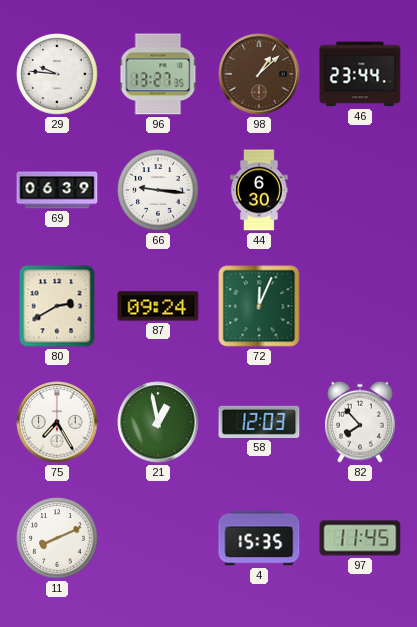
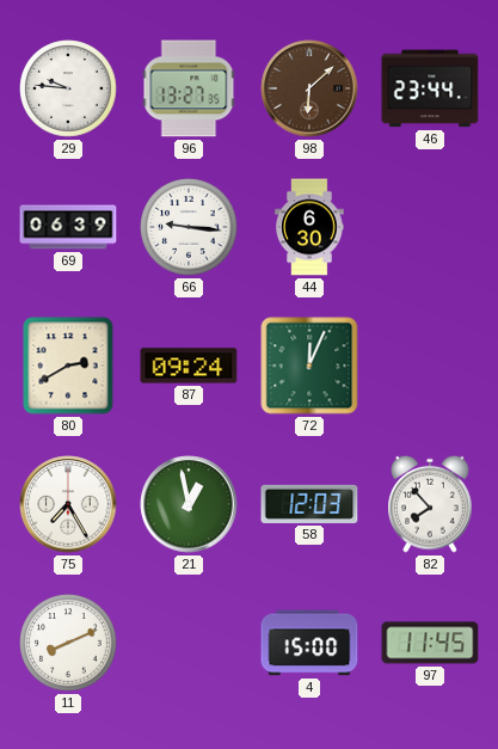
98: 1:08 -> 6:08
4: 15:35 -> 15:00
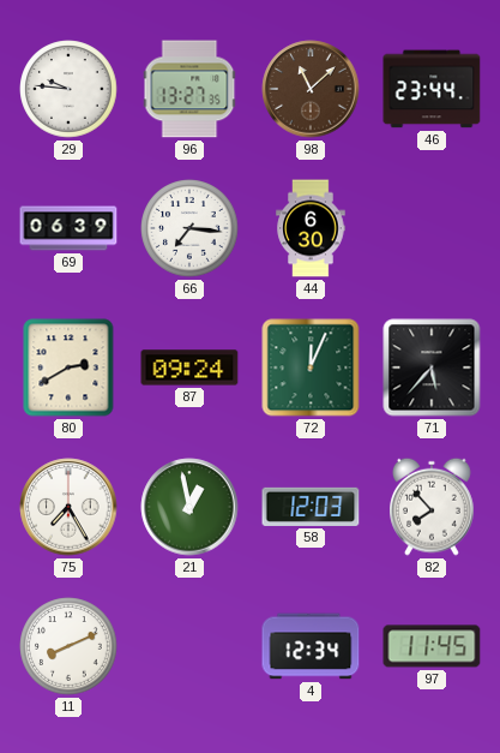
98: 6:08 -> 11:08
66: 9:16 -> 7:16
71: none -> 5:37
4: 15:00 -> 12:34
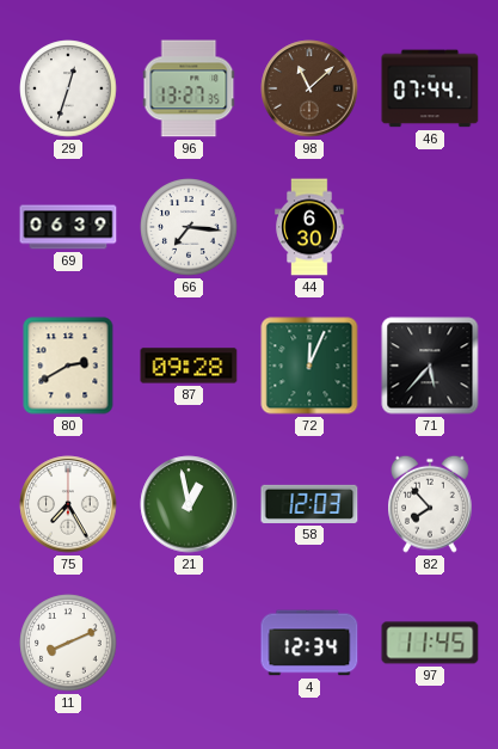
29: 9:46 -> 12:33
46: 23:44 -> 07:44
87: 09:24 -> 09:28
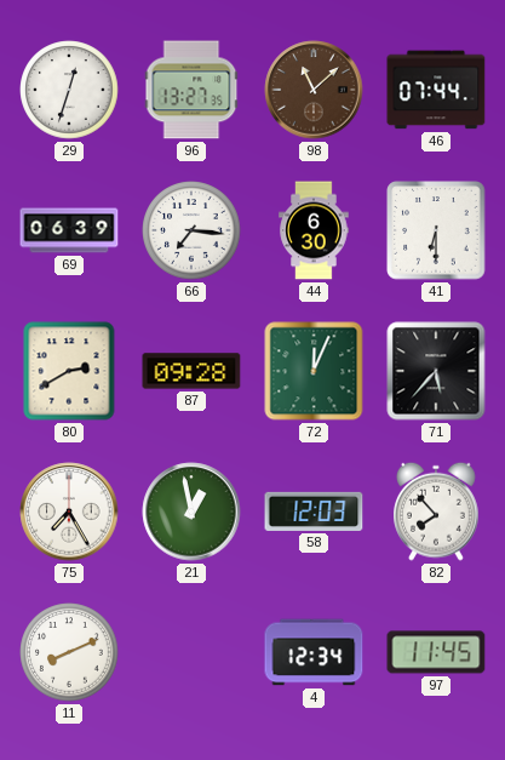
41: none -> 6:30
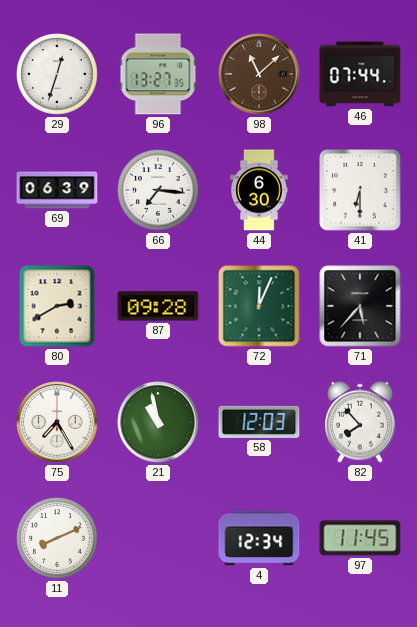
21: 12:58 -> 10:58
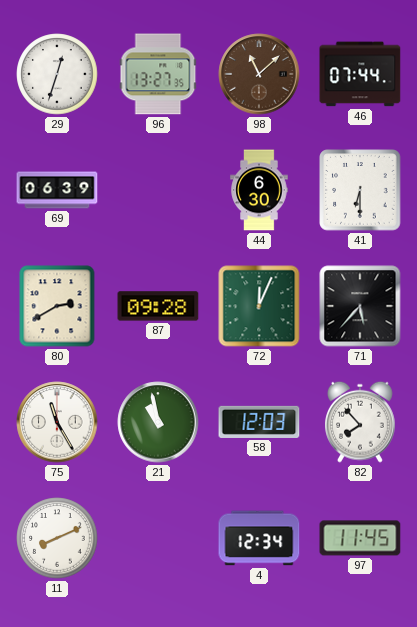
66: 7:16 -> none
75: 7:25 -> 11:25
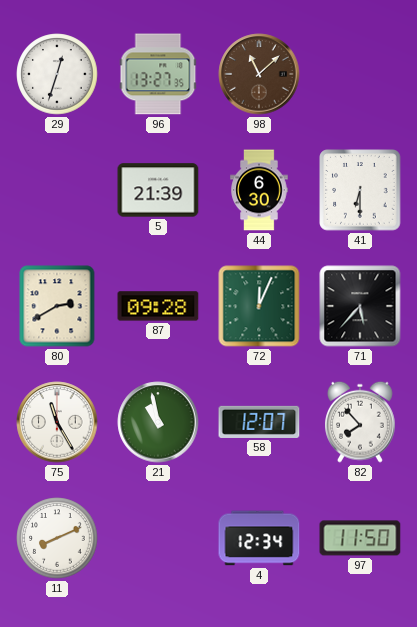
46: 07:44 -> none
69: 06:39 -> none
5: none -> 21:39
58: 12:03 -> 12:07
97: 11:45 -> 11:50
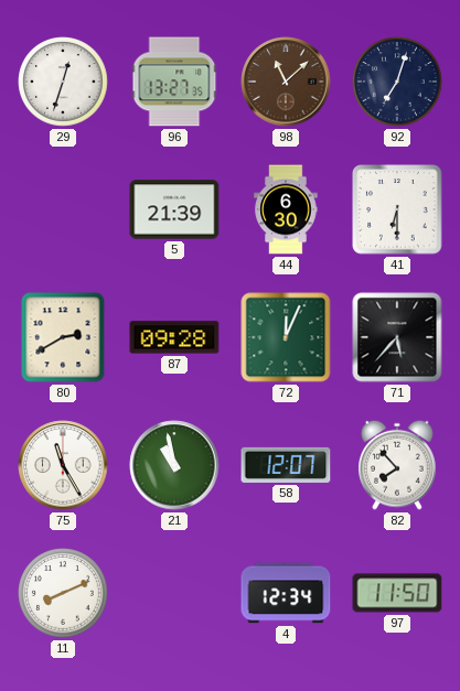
92: none -> 7:03
